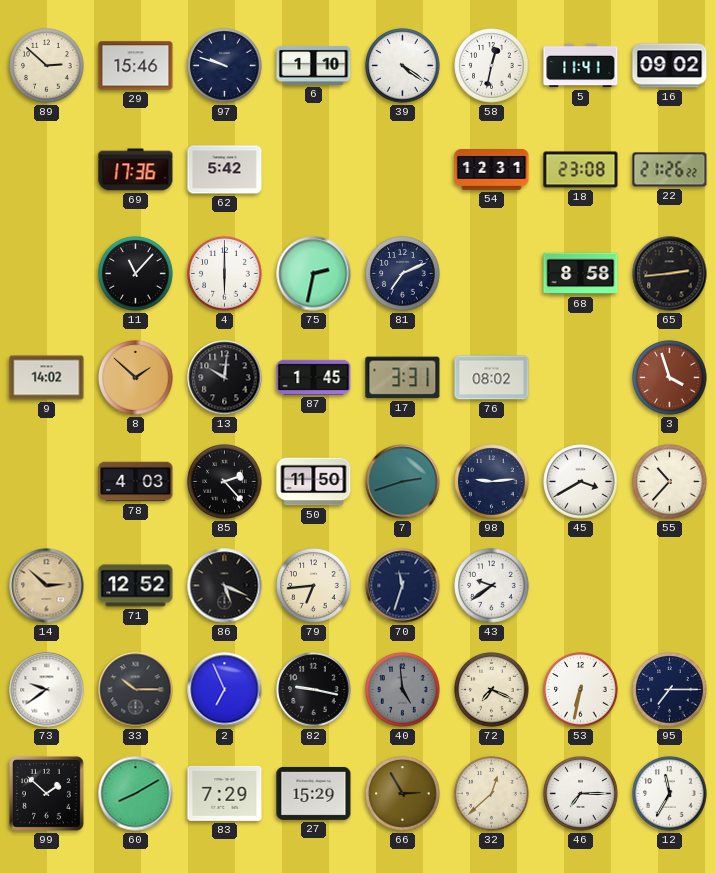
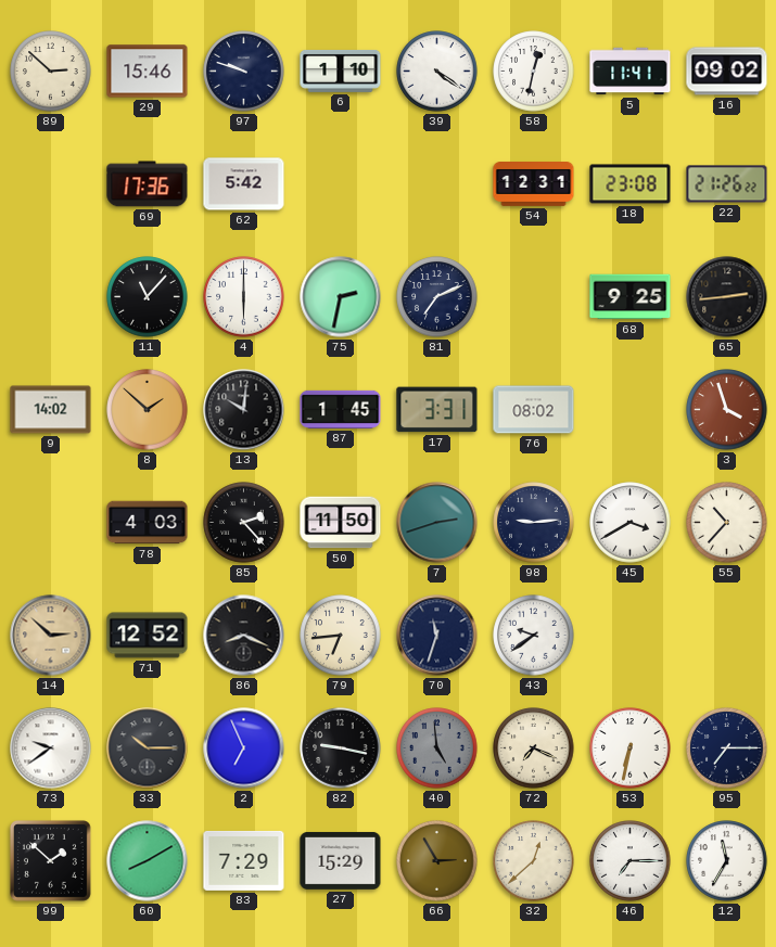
68: 8:58 -> 9:25
86: 5:19 -> 8:19
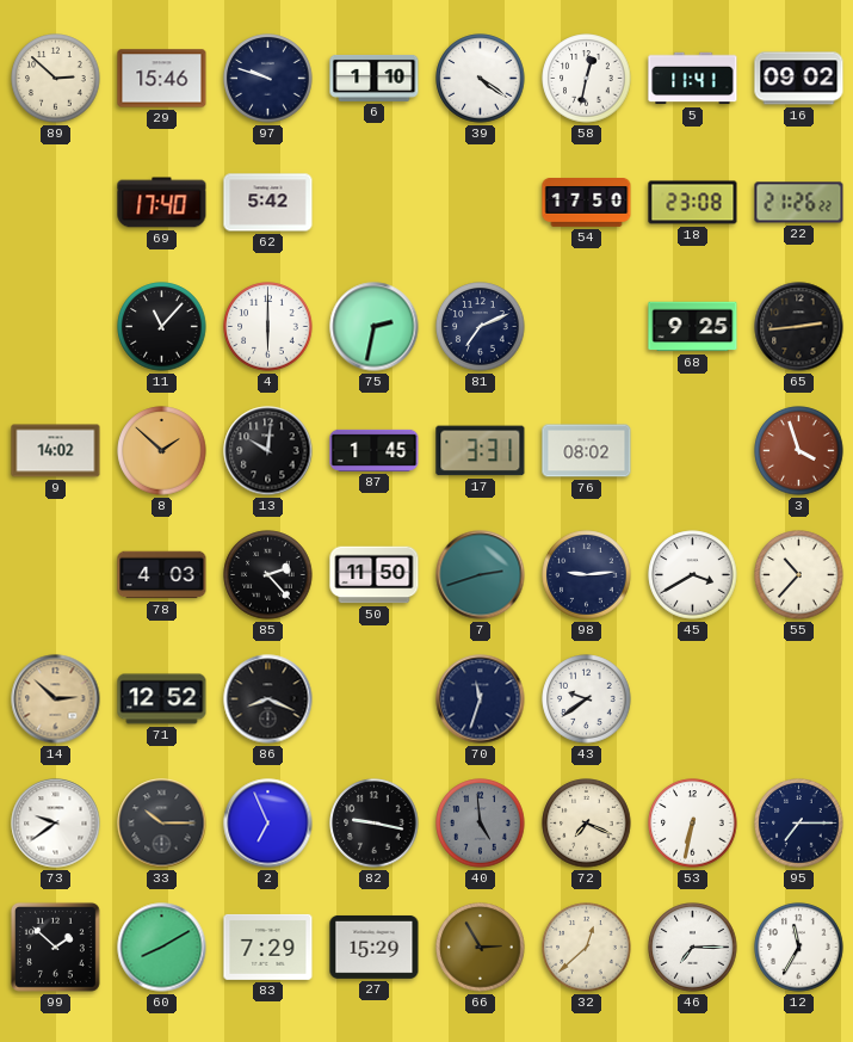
69: 17:36 -> 17:40
54: 12:31 -> 17:50
79: 6:44 -> none
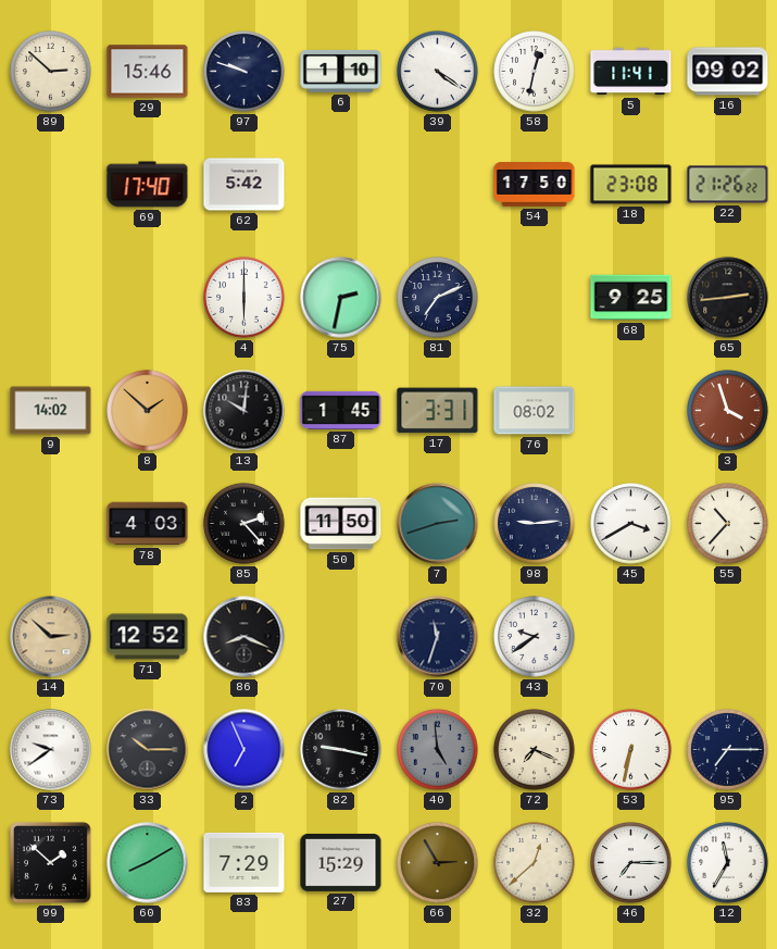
11: 11:07 -> none
